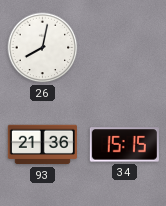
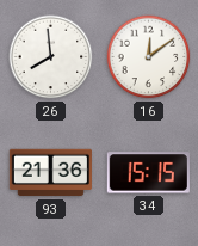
26: 8:02 -> 7:59
16: none -> 12:09
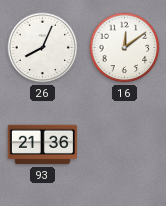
26: 7:59 -> 8:04
34: 15:15 -> none
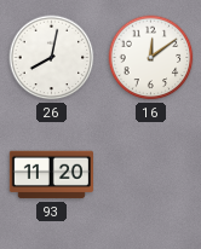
26: 8:04 -> 8:02
93: 21:36 -> 11:20
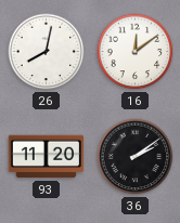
36: none -> 2:09
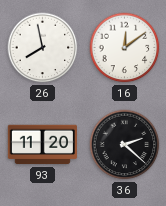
26: 8:02 -> 7:58
36: 2:09 -> 2:22
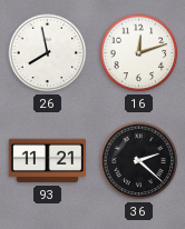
16: 12:09 -> 12:12
93: 11:20 -> 11:21
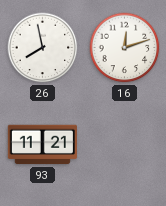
36: 2:22 -> none
